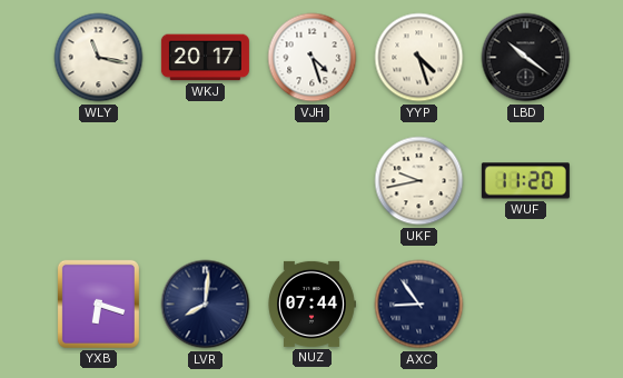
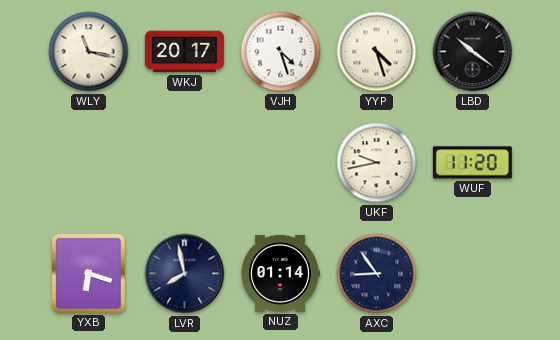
LVR: 8:01 -> 7:58
NUZ: 07:44 -> 01:14
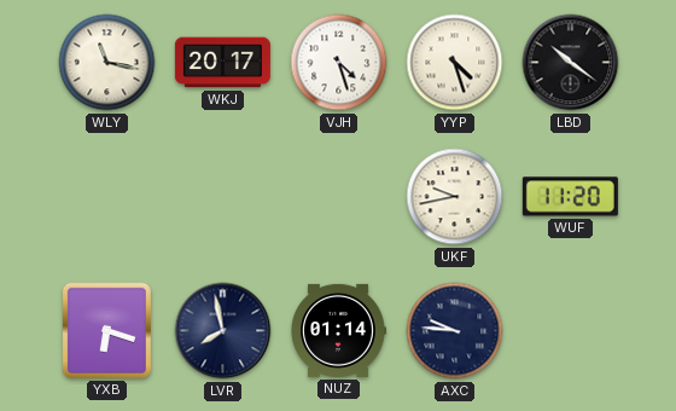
AXC: 8:54 -> 9:46
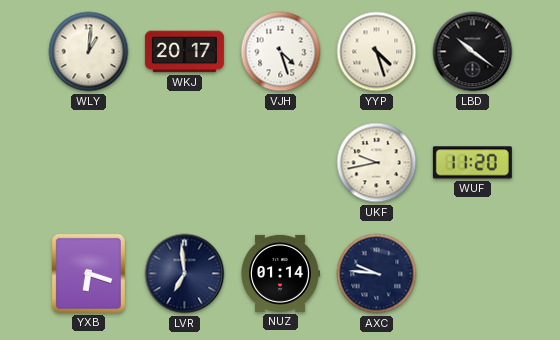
WLY: 11:17 -> 1:01
LVR: 7:58 -> 6:59
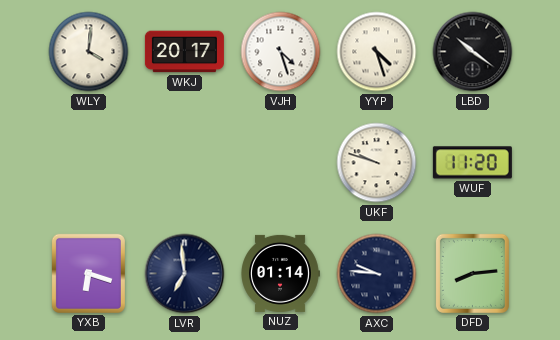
WLY: 1:01 -> 4:01
UKF: 9:43 -> 9:48
DFD: none -> 8:14
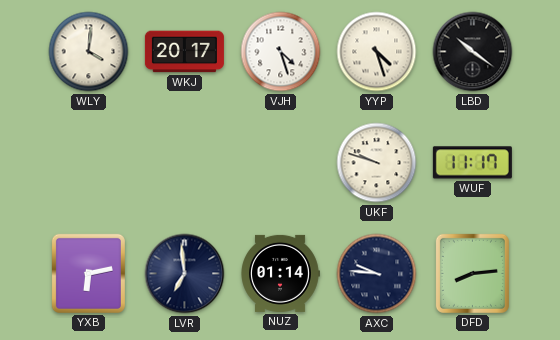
WUF: 11:20 -> 11:17
YXB: 6:18 -> 6:13
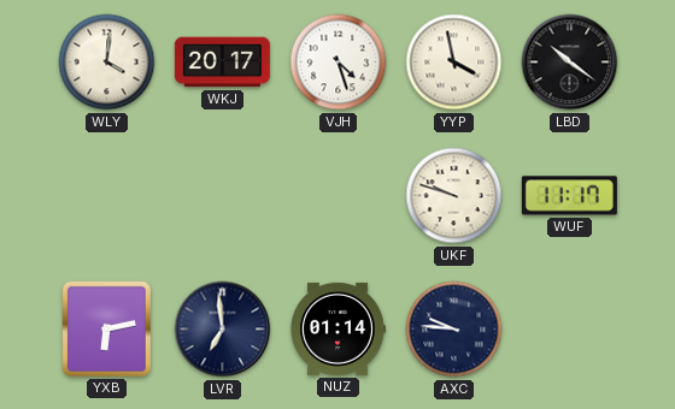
YYP: 4:27 -> 3:58
DFD: 8:14 -> none
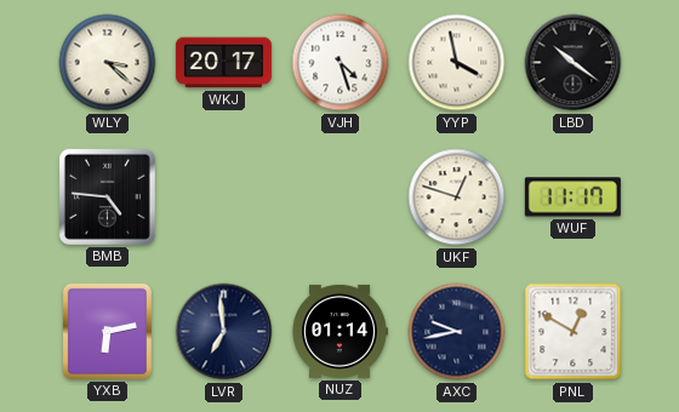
WLY: 4:01 -> 3:22
BMB: none -> 4:46
UKF: 9:48 -> 12:48
AXC: 9:46 -> 9:43
PNL: none -> 12:50
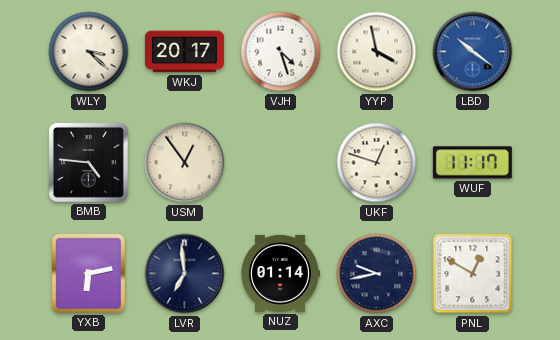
LBD dial: black -> blue
USM: none -> 12:54
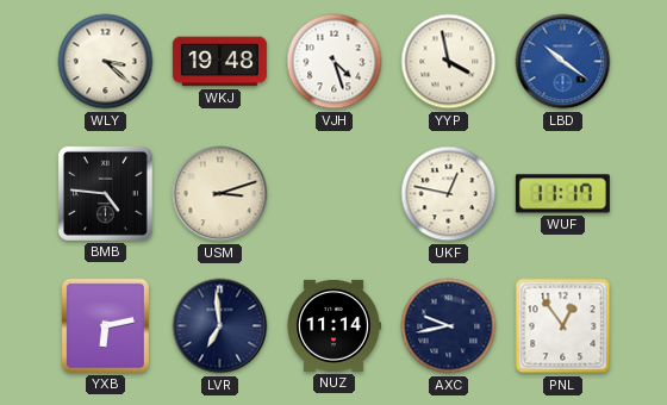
WKJ: 20:17 -> 19:48
USM: 12:54 -> 3:12
UKF: 12:48 -> 12:47
NUZ: 01:14 -> 11:14
PNL: 12:50 -> 12:54
